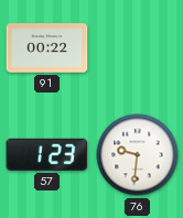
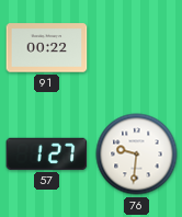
57: 1:23 -> 1:27
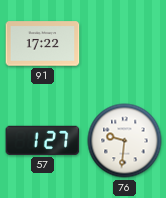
91: 00:22 -> 17:22
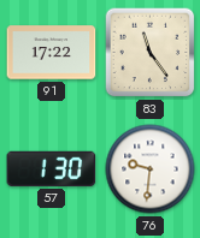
83: none -> 11:24
57: 1:27 -> 1:30
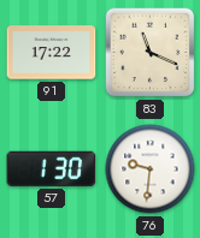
83: 11:24 -> 11:19
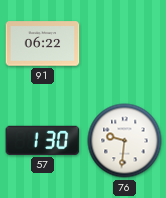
91: 17:22 -> 06:22
83: 11:19 -> none
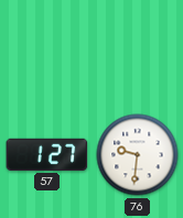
91: 06:22 -> none
57: 1:30 -> 1:27
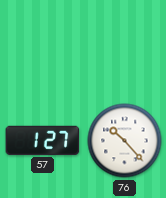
76: 9:31 -> 10:23
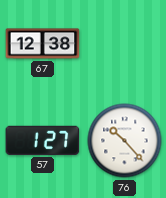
67: none -> 12:38
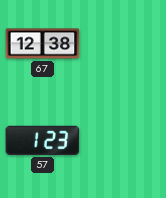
57: 1:27 -> 1:23
76: 10:23 -> none
